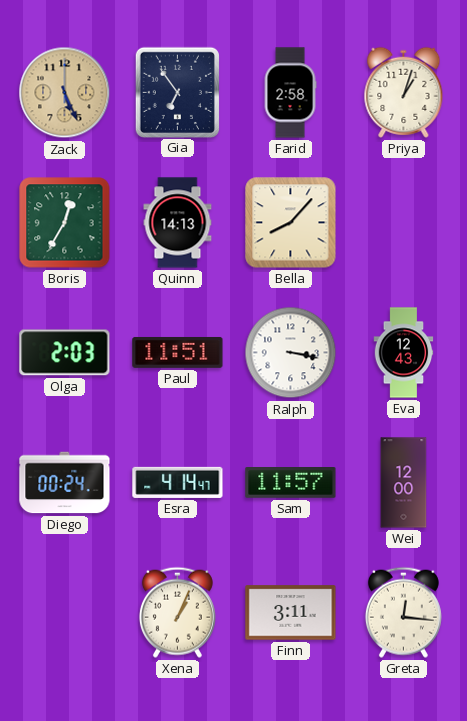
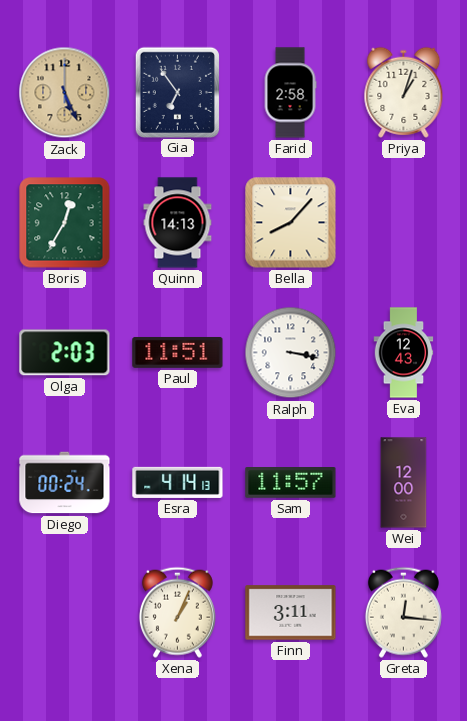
Esra: 4:14:47 -> 4:14:13
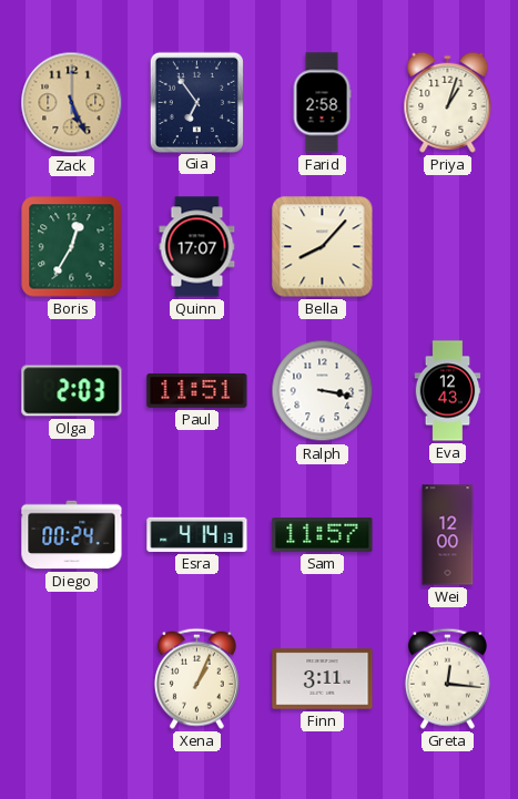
Quinn: 14:13 -> 17:07
